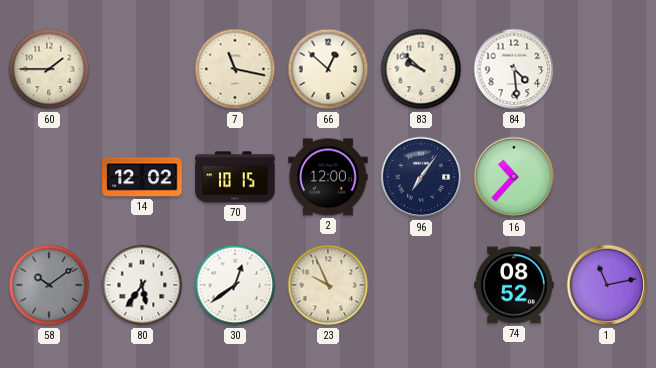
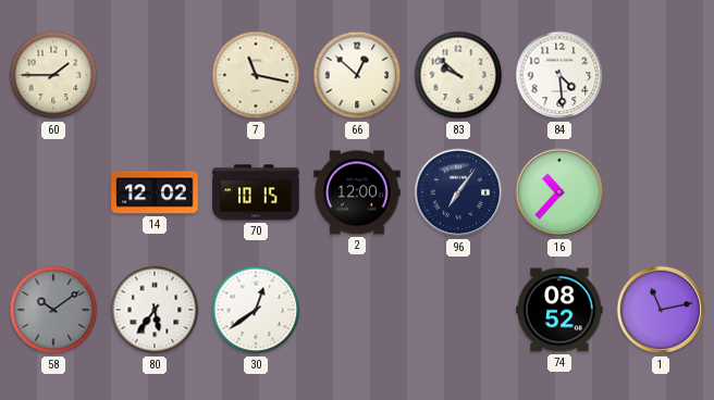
23: 9:56 -> none
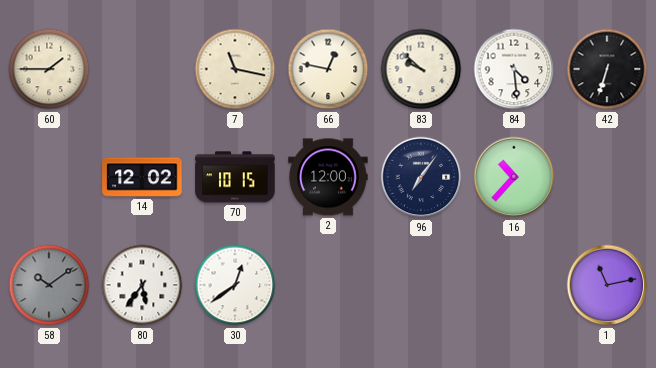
66: 12:52 -> 12:47
42: none -> 6:33
74: 08:52 -> none
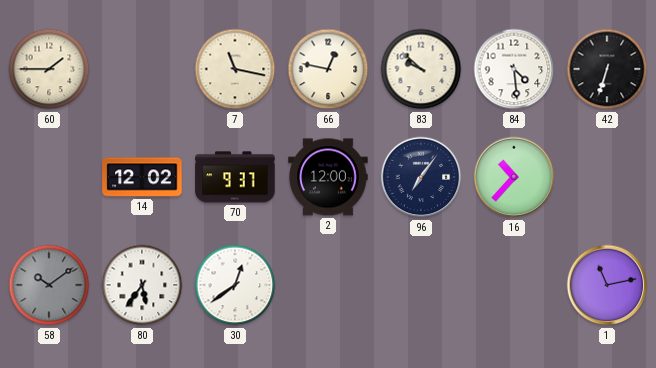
70: 10:15 -> 9:37
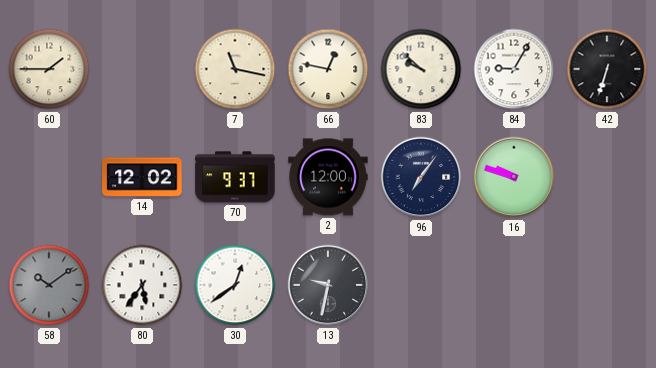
84: 4:29 -> 9:05
16: 10:37 -> 9:48
13: none -> 9:32
1: 11:13 -> none
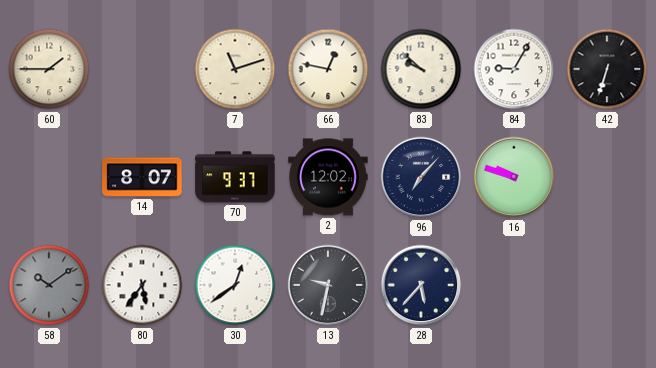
7: 11:17 -> 11:12
14: 12:02 -> 8:07
2: 12:00 -> 12:02
96: 7:06 -> 7:07
28: none -> 5:37
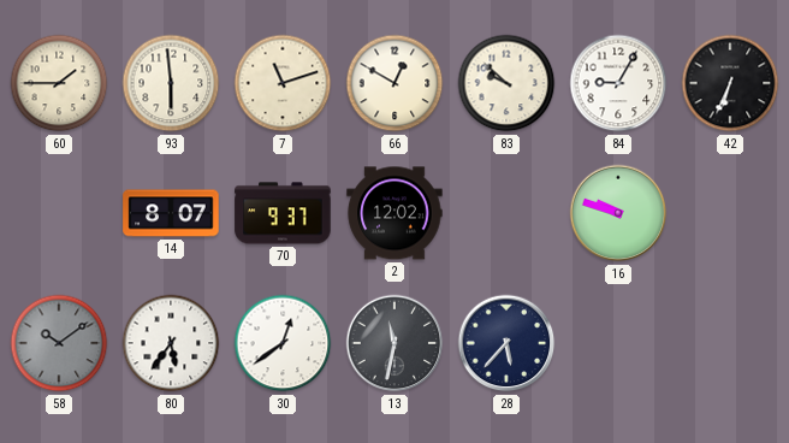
93: none -> 5:59
66: 12:47 -> 12:50
42: 6:33 -> 6:34
96: 7:07 -> none
13: 9:32 -> 11:32
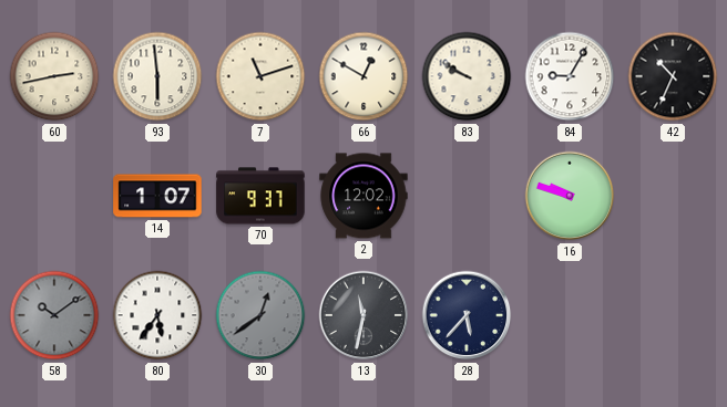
60: 1:45 -> 2:43
83: 9:52 -> 9:50
42: 6:34 -> 10:34
14: 8:07 -> 1:07
30 dial: white -> grey
